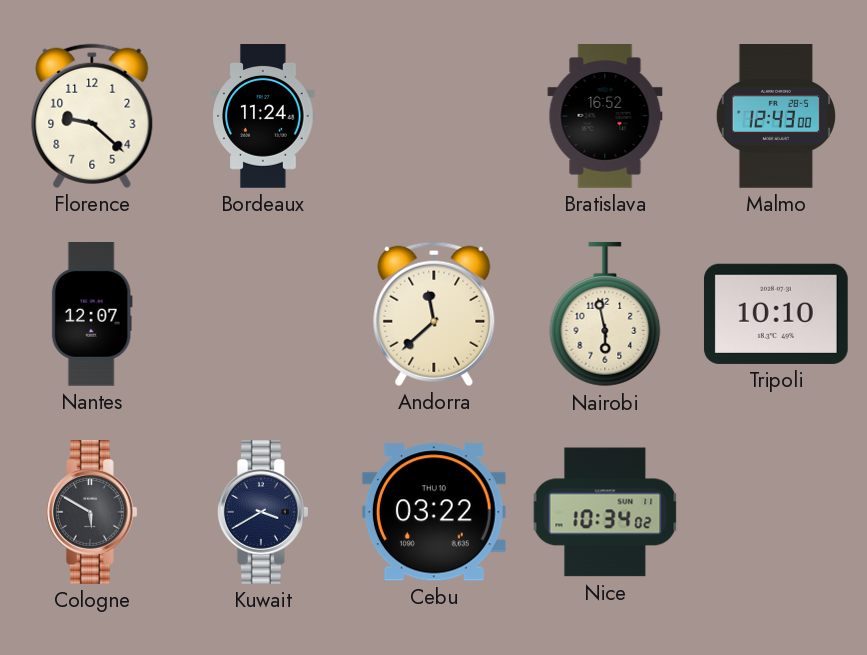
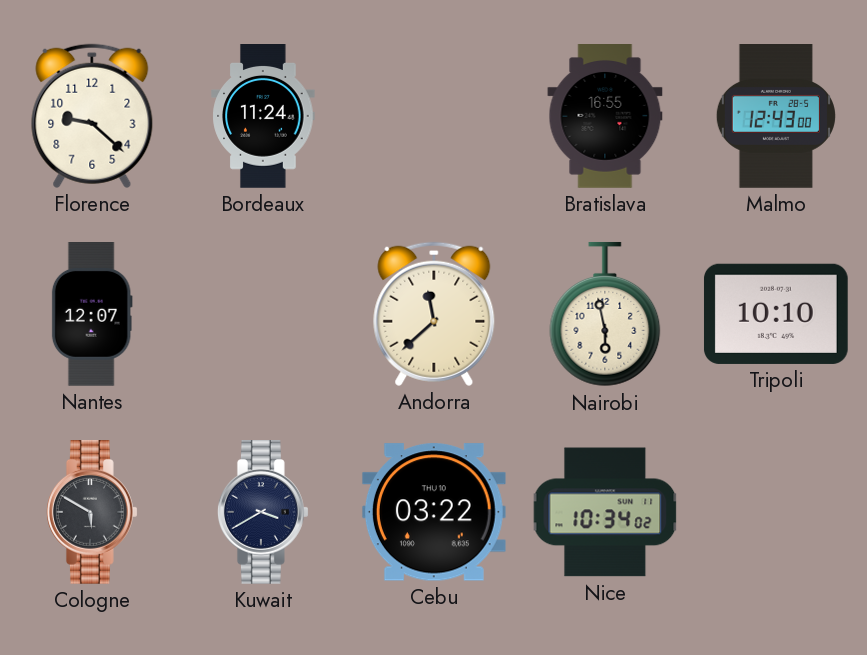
Bratislava: 16:52 -> 16:55
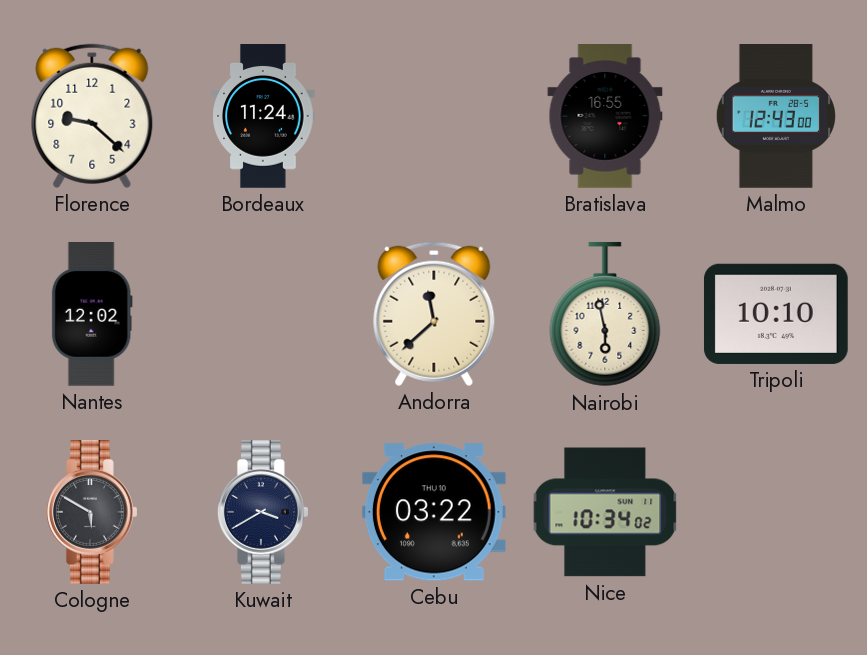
Nantes: 12:07 -> 12:02
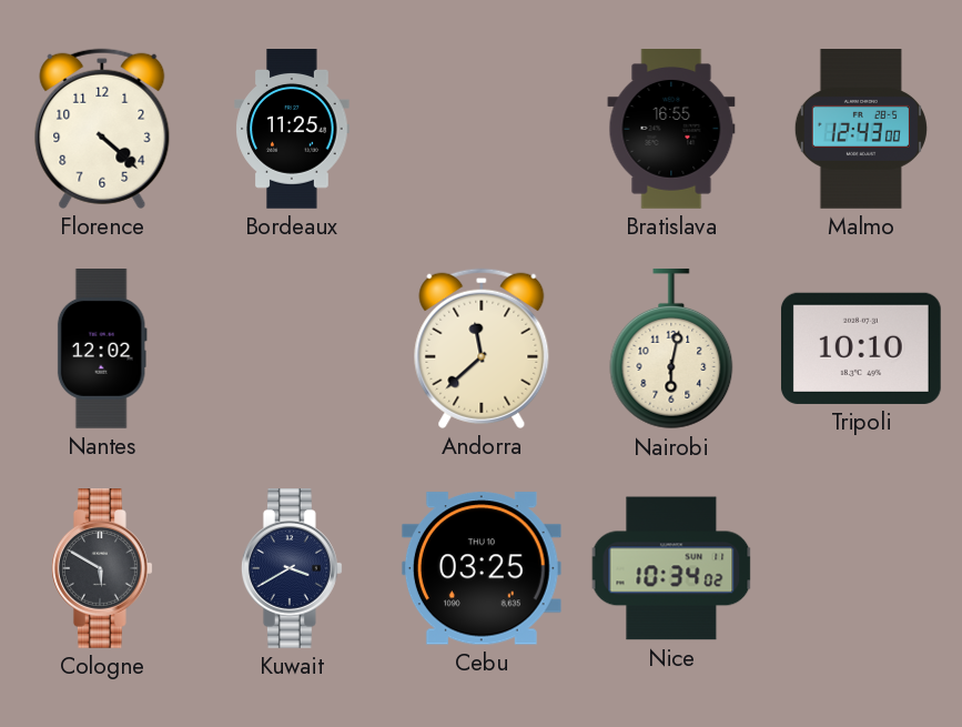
Florence: 9:22 -> 4:22
Bordeaux: 11:24 -> 11:25
Nairobi: 5:58 -> 6:02
Cebu: 03:22 -> 03:25
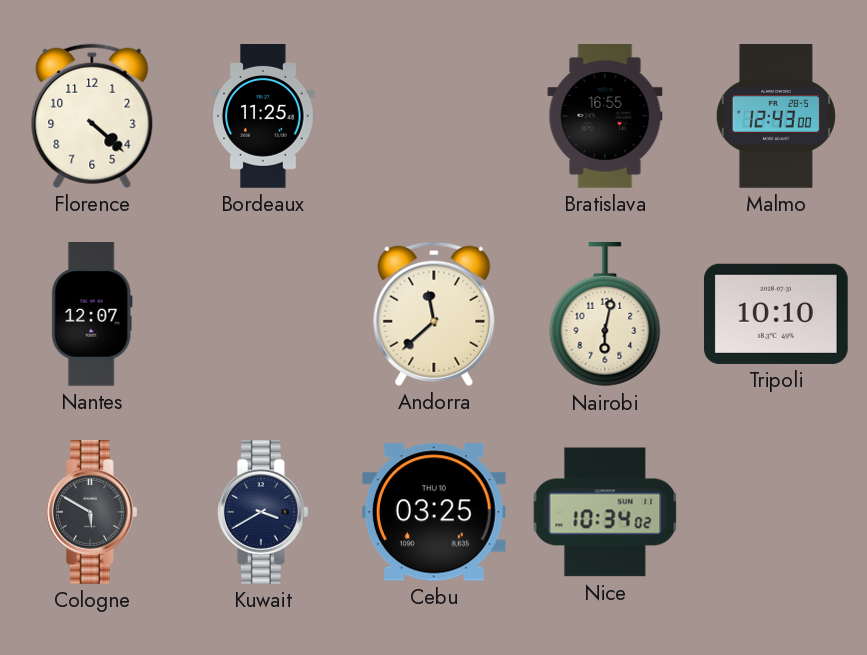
Nantes: 12:02 -> 12:07
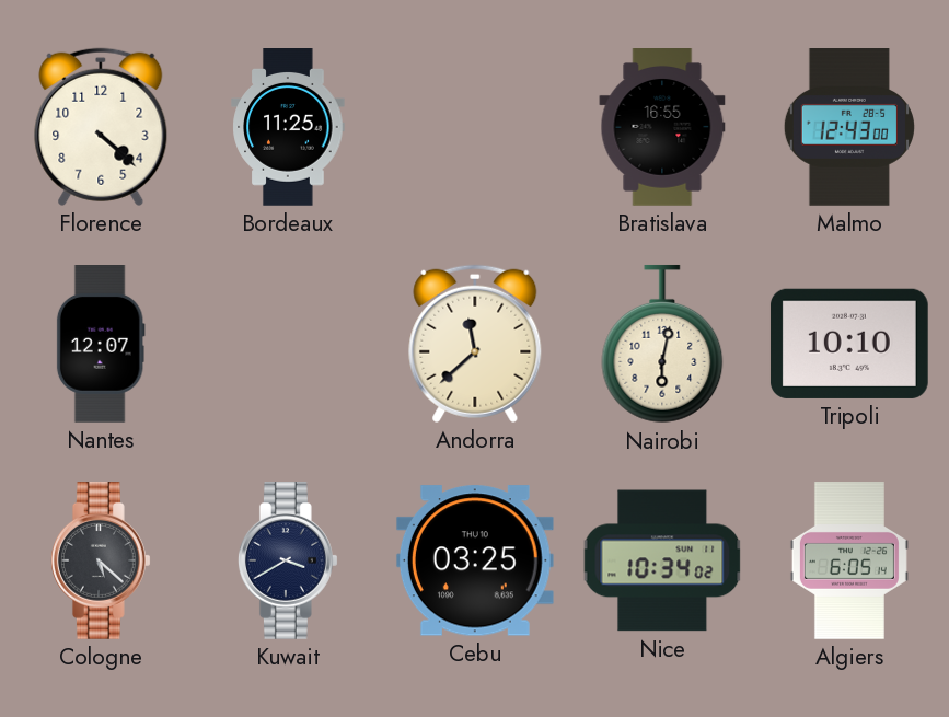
Cologne: 5:50 -> 5:22
Algiers: none -> 6:05
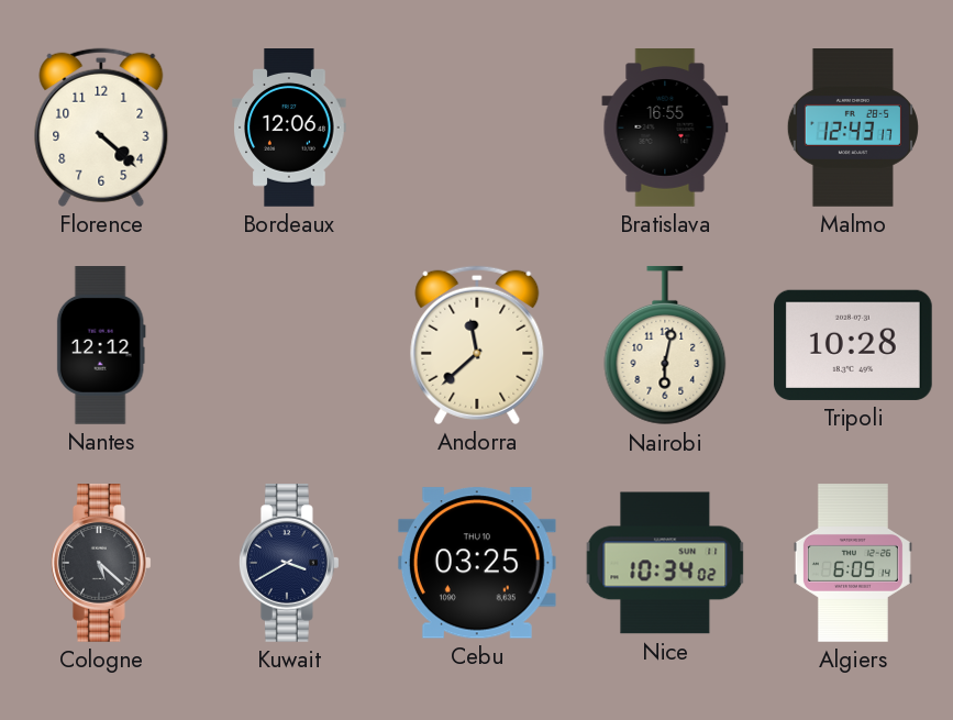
Bordeaux: 11:25 -> 12:06
Malmo: 12:43:00 -> 12:43:17
Nantes: 12:07 -> 12:12
Tripoli: 10:10 -> 10:28
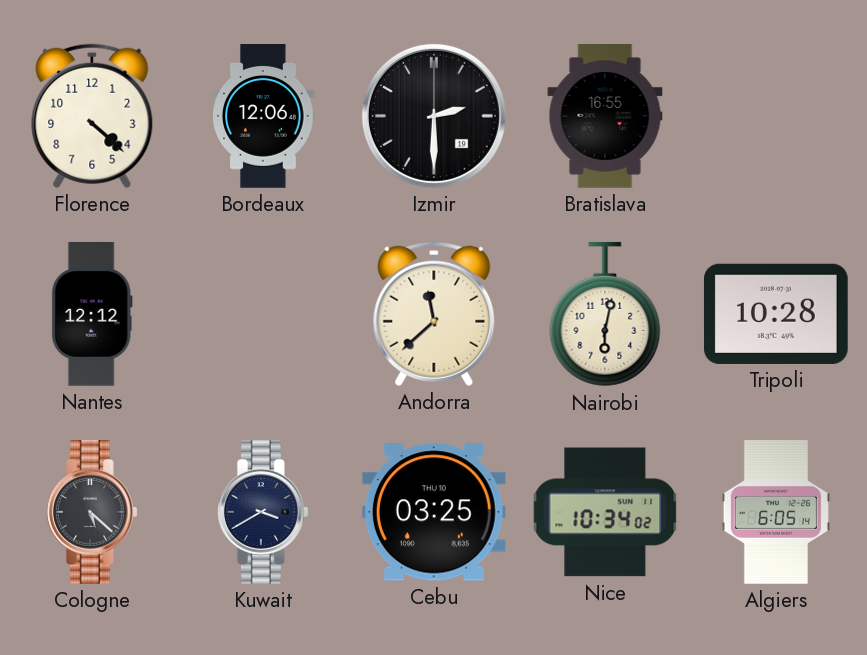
Izmir: none -> 2:30
Malmo: 12:43 -> none
